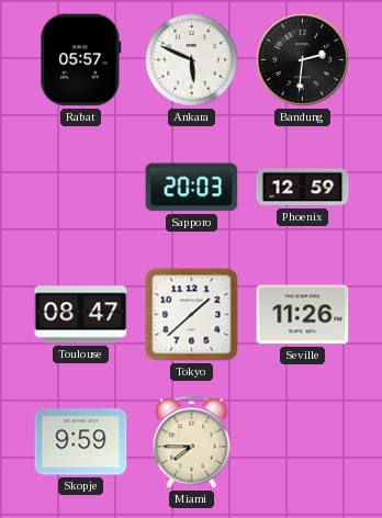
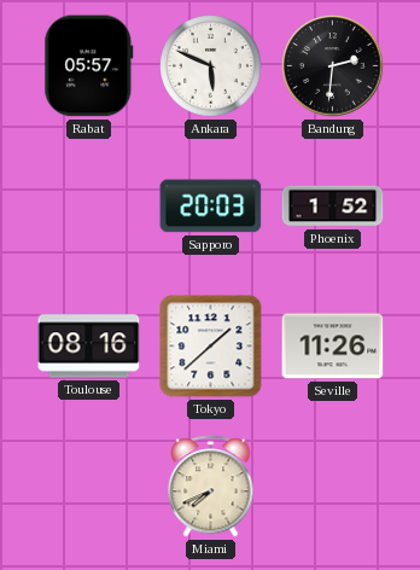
Phoenix: 12:59 -> 1:52
Toulouse: 08:47 -> 08:16
Skopje: 9:59 -> none
Miami: 7:45 -> 7:41
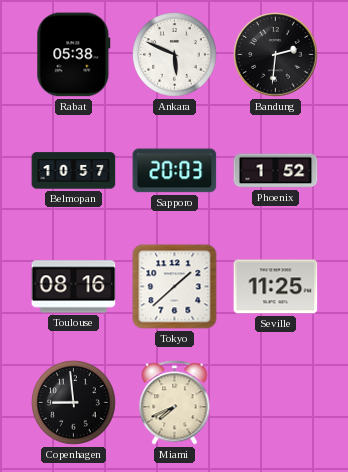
Rabat: 05:57 -> 05:38
Belmopan: none -> 10:57
Seville: 11:26 -> 11:25
Copenhagen: none -> 8:59
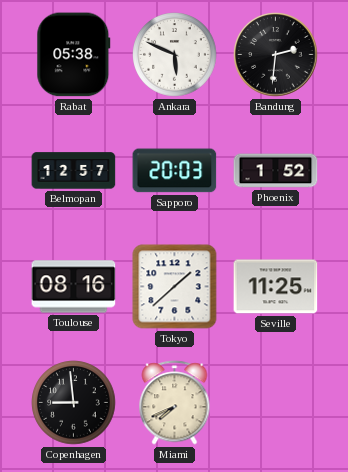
Belmopan: 10:57 -> 12:57
